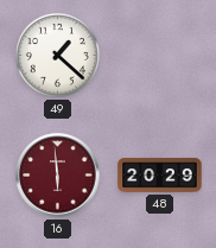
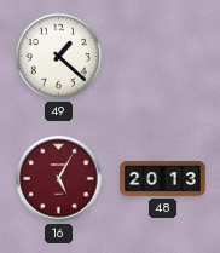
16: 5:59 -> 5:05
48: 20:29 -> 20:13
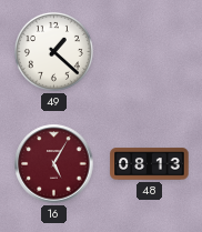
48: 20:13 -> 08:13
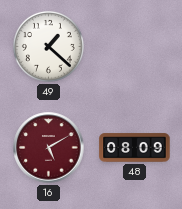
16: 5:05 -> 5:10
48: 08:13 -> 08:09
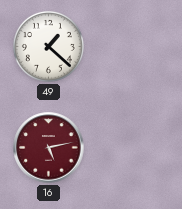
16: 5:10 -> 5:13
48: 08:09 -> none
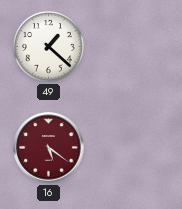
16: 5:13 -> 5:21
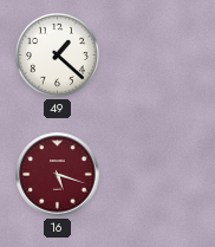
16: 5:21 -> 5:18
